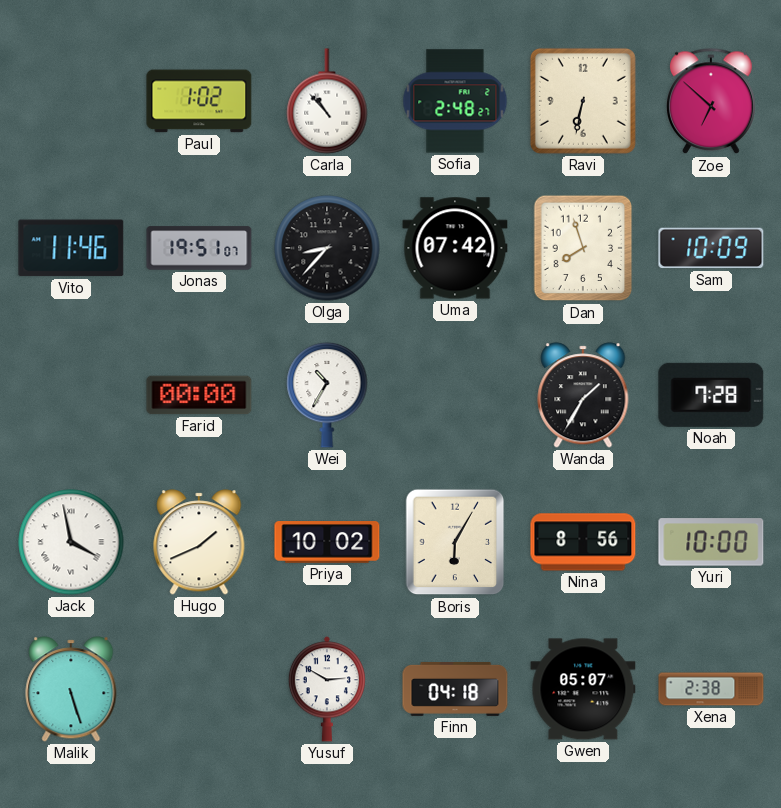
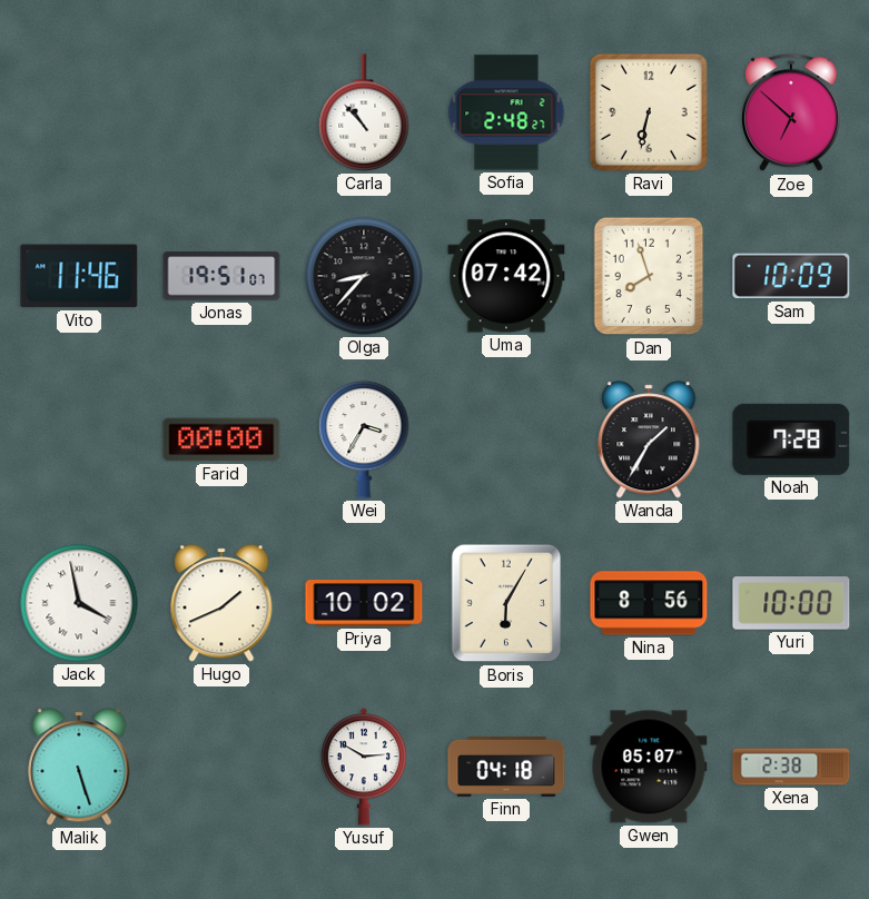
Paul: 1:02 -> none
Wei: 10:35 -> 3:35
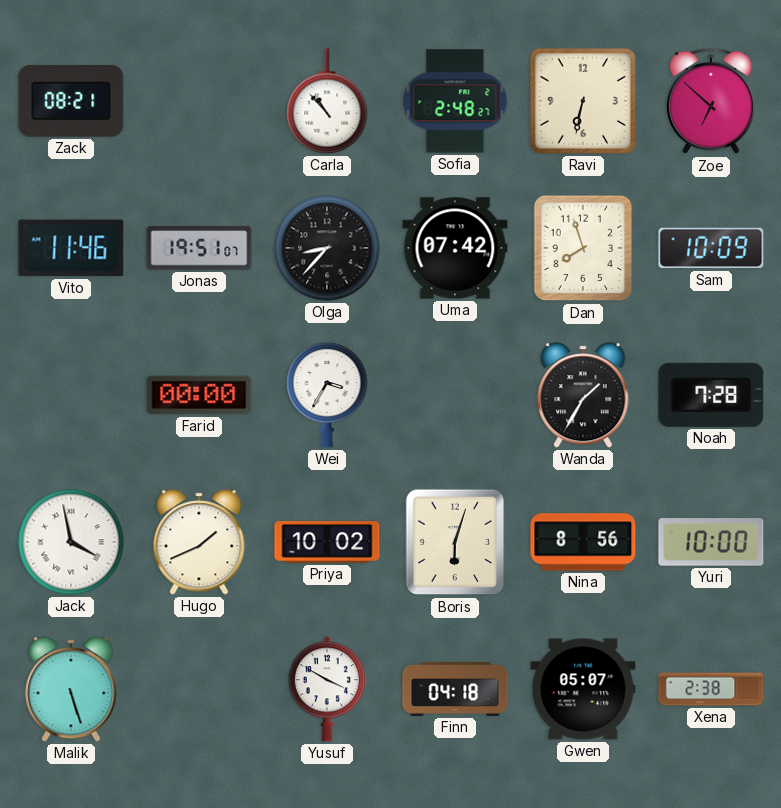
Zack: none -> 08:21
Boris: 6:05 -> 6:03
Yusuf: 2:50 -> 3:50
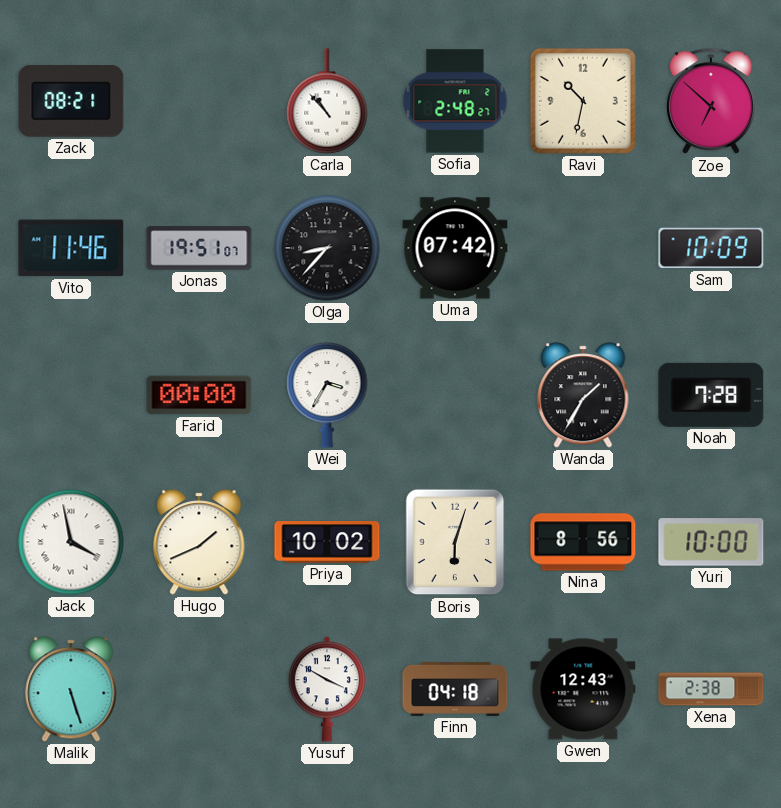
Ravi: 6:32 -> 10:32
Dan: 7:57 -> none
Gwen: 05:07 -> 12:43
